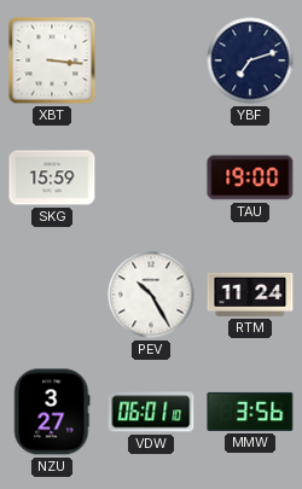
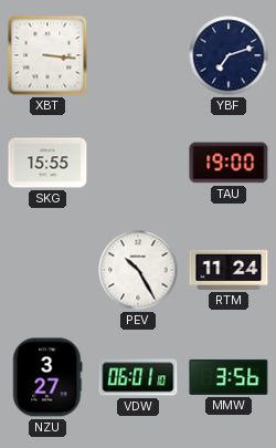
SKG: 15:59 -> 15:55
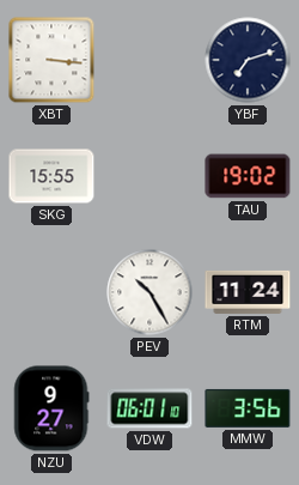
TAU: 19:00 -> 19:02
NZU: 3:27 -> 9:27
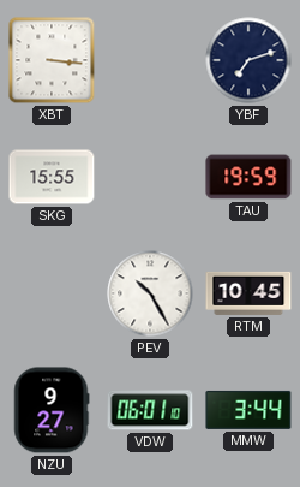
TAU: 19:02 -> 19:59
RTM: 11:24 -> 10:45
MMW: 3:56 -> 3:44
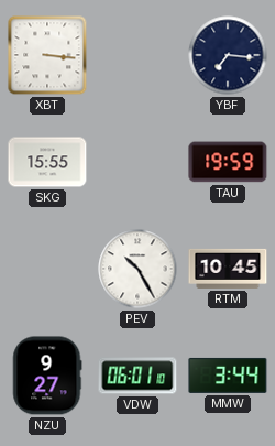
YBF: 7:12 -> 7:16
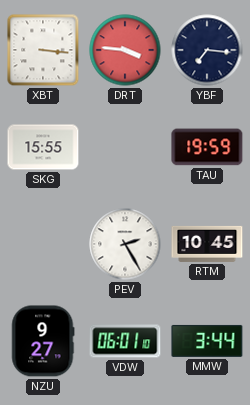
DRT: none -> 3:46
PEV: 10:25 -> 2:25
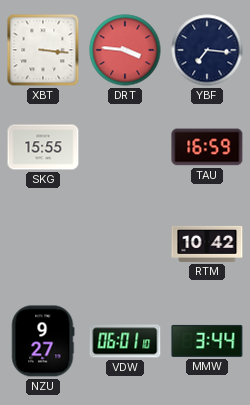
TAU: 19:59 -> 16:59
PEV: 2:25 -> none
RTM: 10:45 -> 10:42
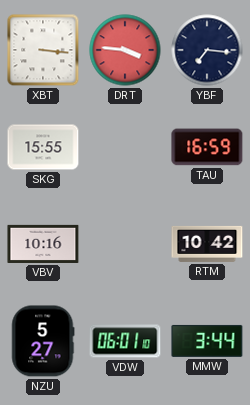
VBV: none -> 10:16
NZU: 9:27 -> 5:27
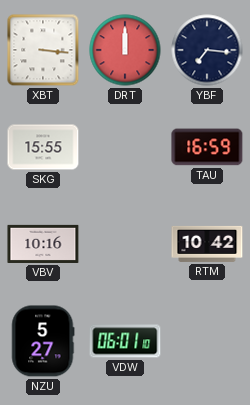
DRT: 3:46 -> 12:00
MMW: 3:44 -> none
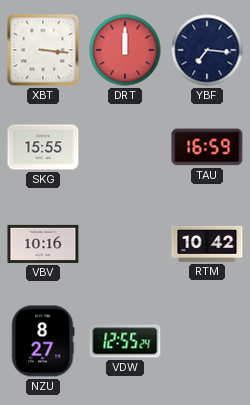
NZU: 5:27 -> 8:27
VDW: 06:01 -> 12:55
